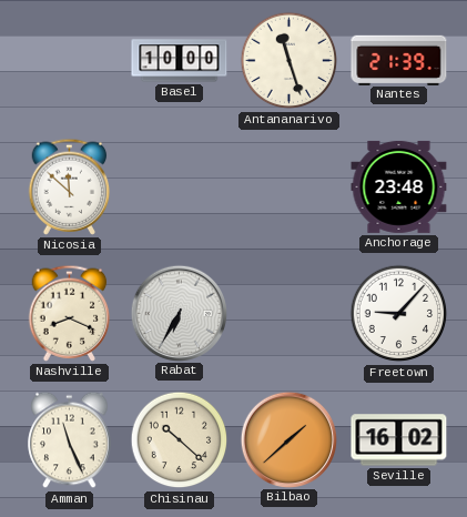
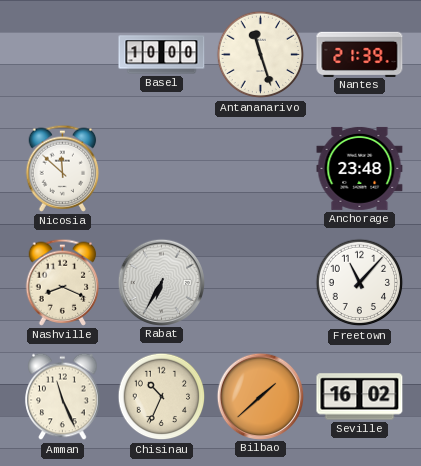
Freetown: 9:07 -> 11:07
Chisinau: 10:22 -> 10:34
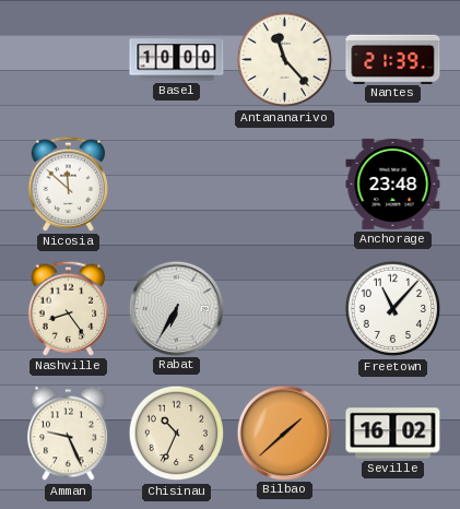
Antananarivo: 11:27 -> 11:23
Nashville: 8:19 -> 8:24
Amman: 11:26 -> 9:26
